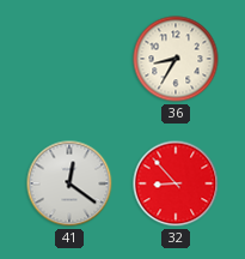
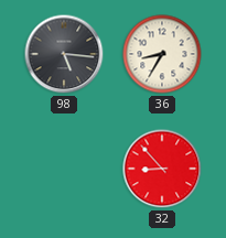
98: none -> 5:16
41: 12:21 -> none
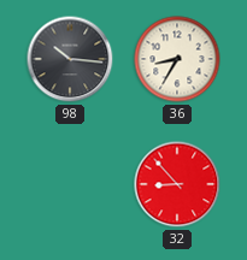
98: 5:16 -> 10:16
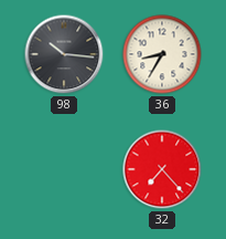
32: 8:53 -> 7:23
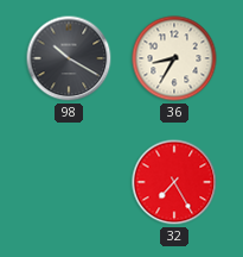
98: 10:16 -> 10:20
32: 7:23 -> 7:25
